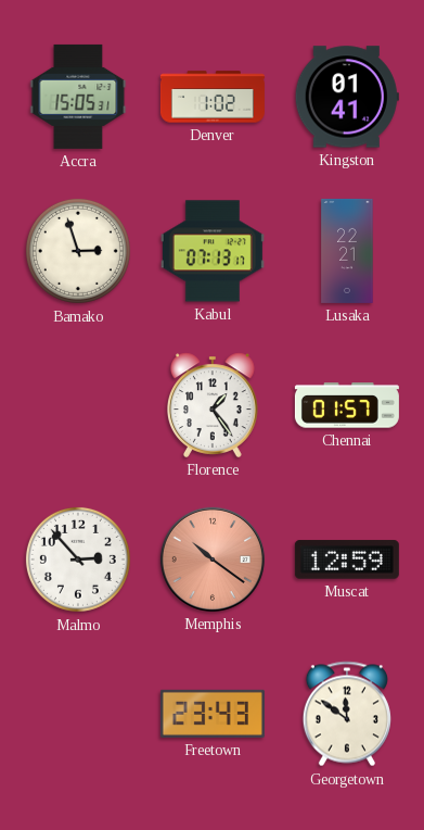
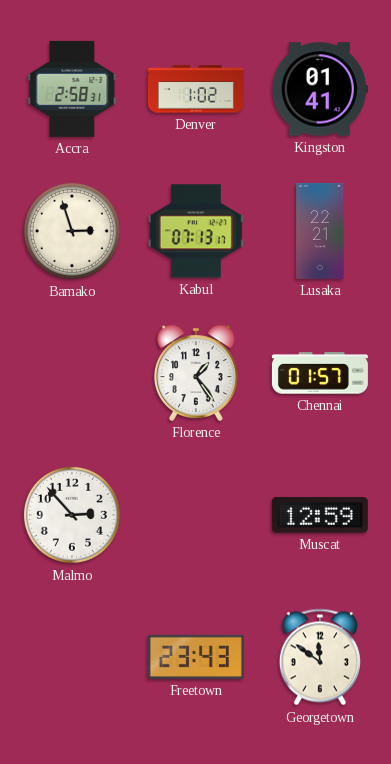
Accra: 15:05 -> 2:58
Memphis: 10:21 -> none
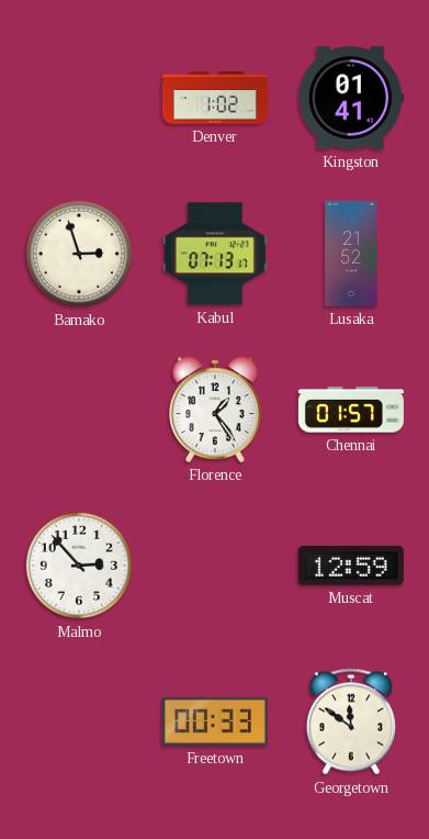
Accra: 2:58 -> none
Lusaka: 22:21 -> 21:52
Freetown: 23:43 -> 00:33
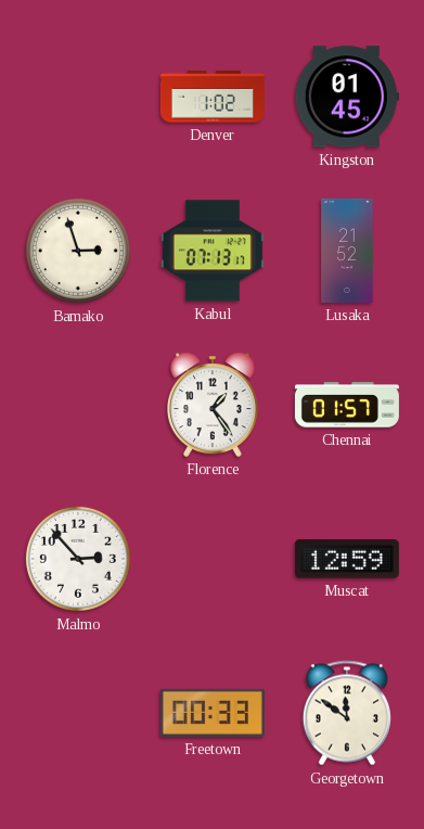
Kingston: 01:41 -> 01:45
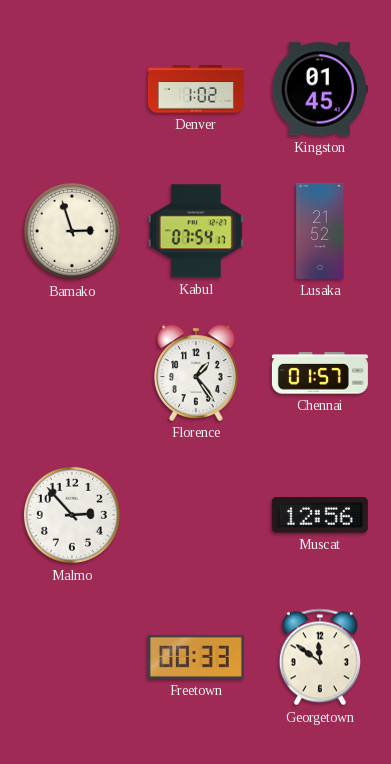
Kabul: 07:13 -> 07:54
Muscat: 12:59 -> 12:56
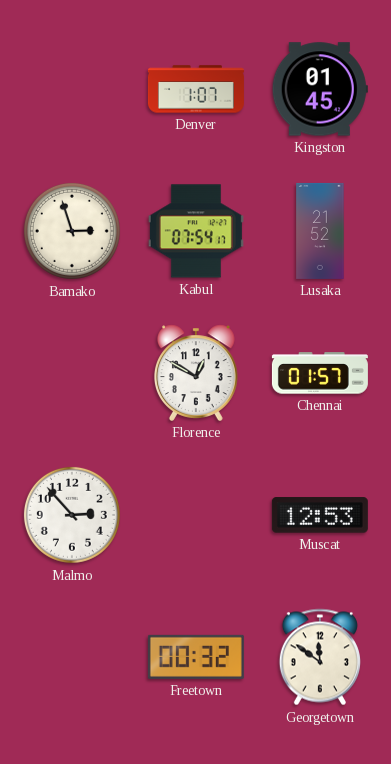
Denver: 1:02 -> 1:07
Florence: 1:24 -> 12:50
Muscat: 12:56 -> 12:53
Freetown: 00:33 -> 00:32
